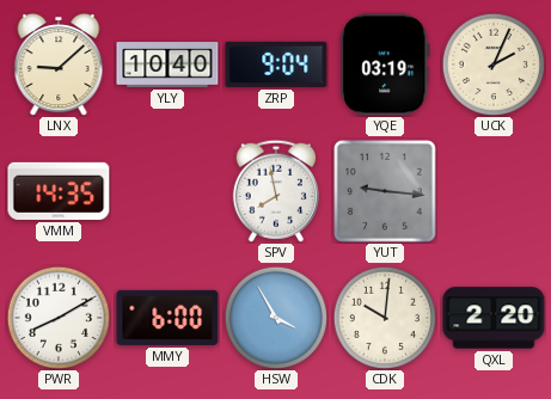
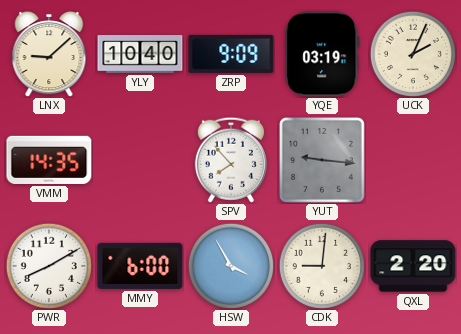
ZRP: 9:04 -> 9:09
SPV: 7:58 -> 7:53
CDK: 10:01 -> 9:01
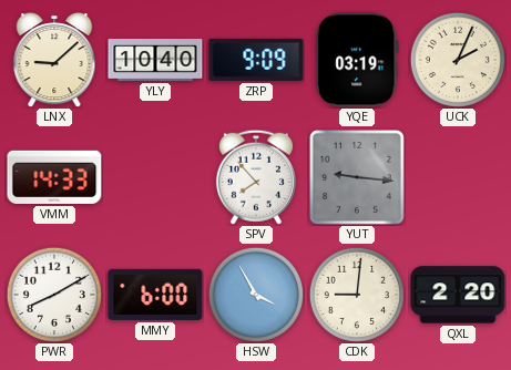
VMM: 14:35 -> 14:33
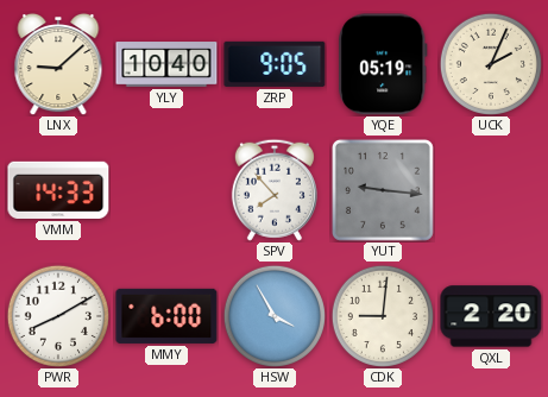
ZRP: 9:09 -> 9:05
YQE: 03:19 -> 05:19
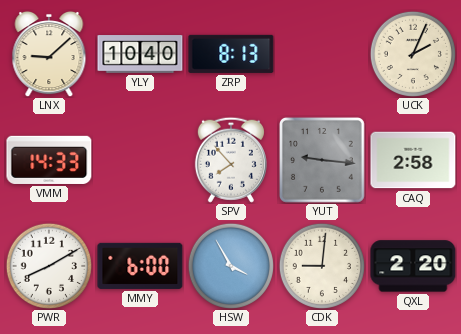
ZRP: 9:05 -> 8:13
YQE: 05:19 -> none
CAQ: none -> 2:58
